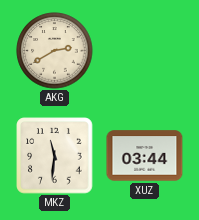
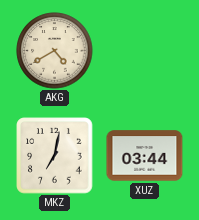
AKG: 2:40 -> 4:40
MKZ: 11:31 -> 7:02
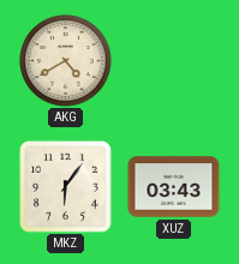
MKZ: 7:02 -> 6:06
XUZ: 03:44 -> 03:43
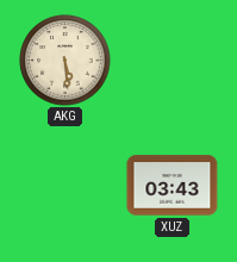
AKG: 4:40 -> 5:29
MKZ: 6:06 -> none
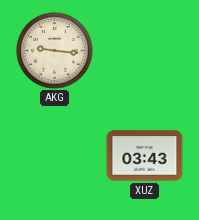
AKG: 5:29 -> 9:16
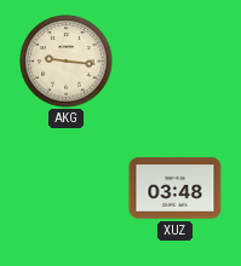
XUZ: 03:43 -> 03:48
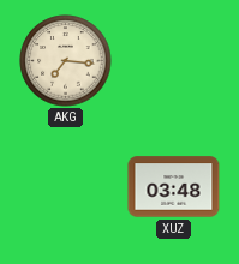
AKG: 9:16 -> 7:16
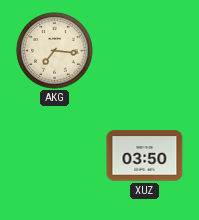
XUZ: 03:48 -> 03:50
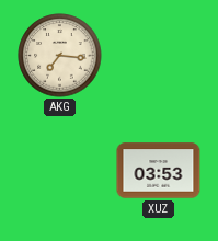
XUZ: 03:50 -> 03:53
